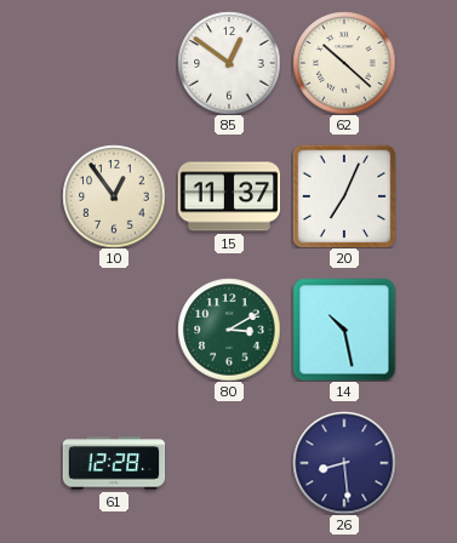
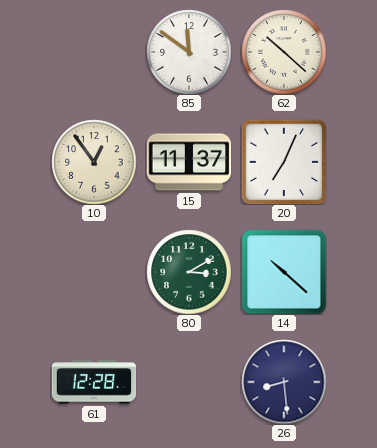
85: 12:51 -> 11:51
14: 10:28 -> 10:22
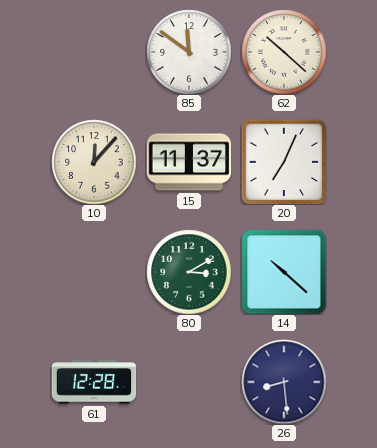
10: 12:54 -> 12:07
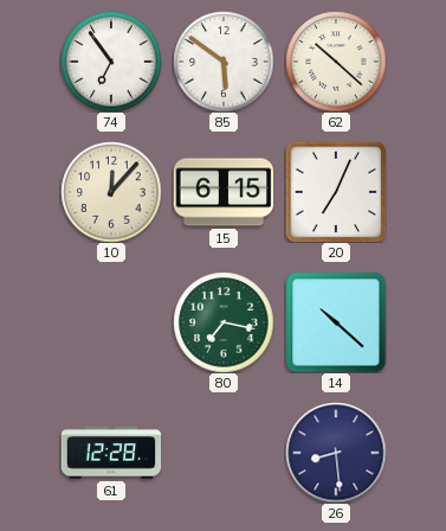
74: none -> 6:54
85: 11:51 -> 5:51
15: 11:37 -> 6:15
80: 3:10 -> 7:17
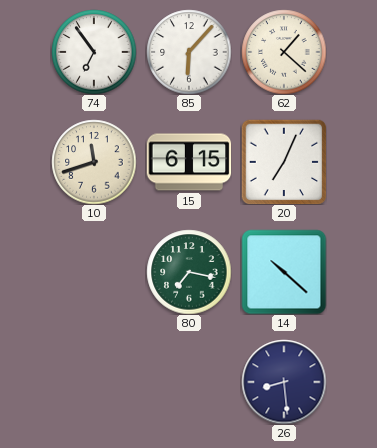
85: 5:51 -> 6:07
62: 10:22 -> 1:22
10: 12:07 -> 11:42
61: 12:28 -> none
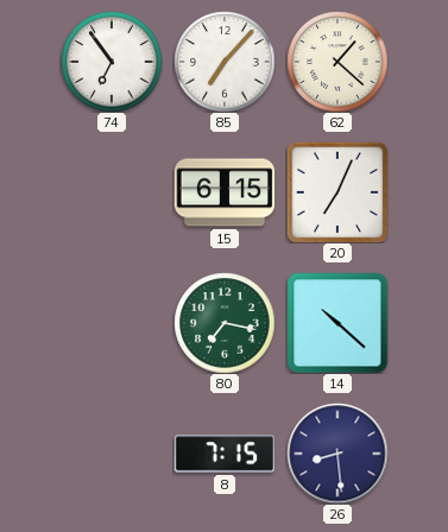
85: 6:07 -> 7:07
10: 11:42 -> none
8: none -> 7:15
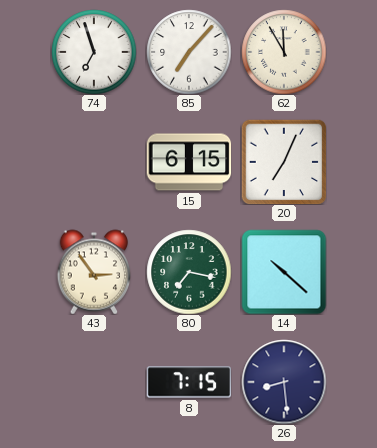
74: 6:54 -> 6:57
62: 1:22 -> 11:55
43: none -> 2:54
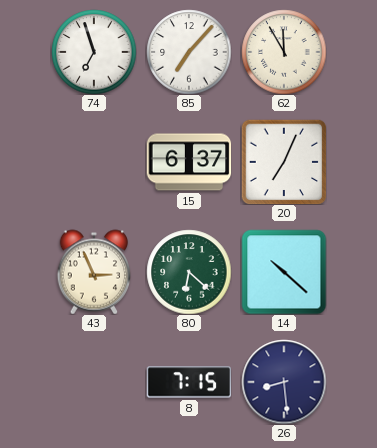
15: 6:15 -> 6:37
43: 2:54 -> 2:56
80: 7:17 -> 6:22
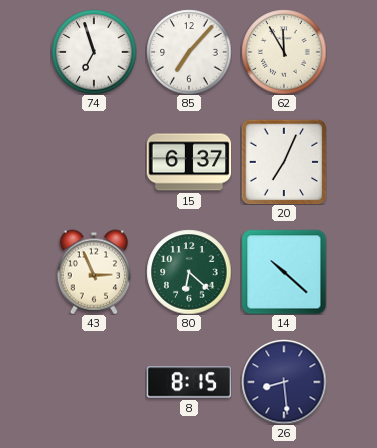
8: 7:15 -> 8:15
